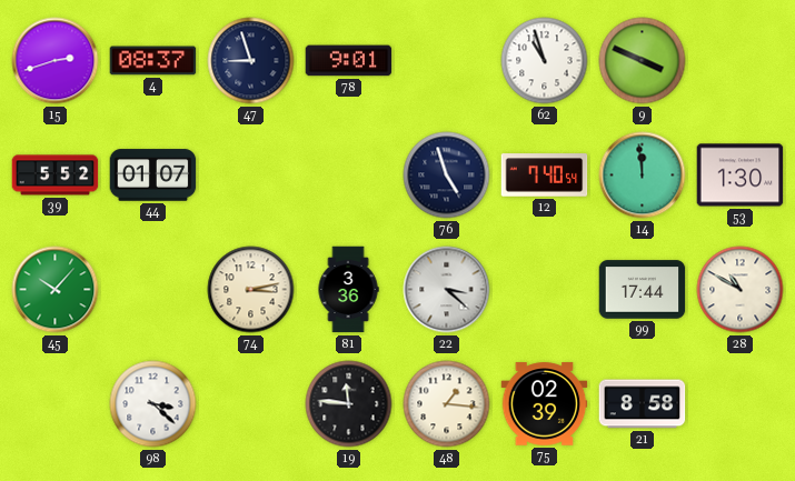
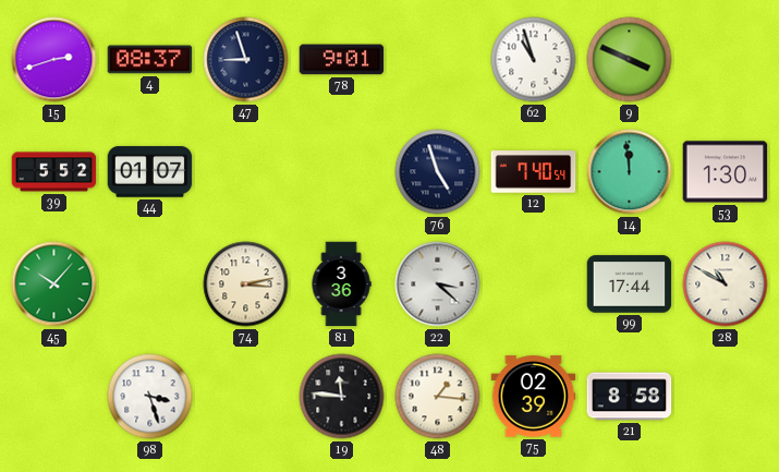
98: 3:22 -> 3:27
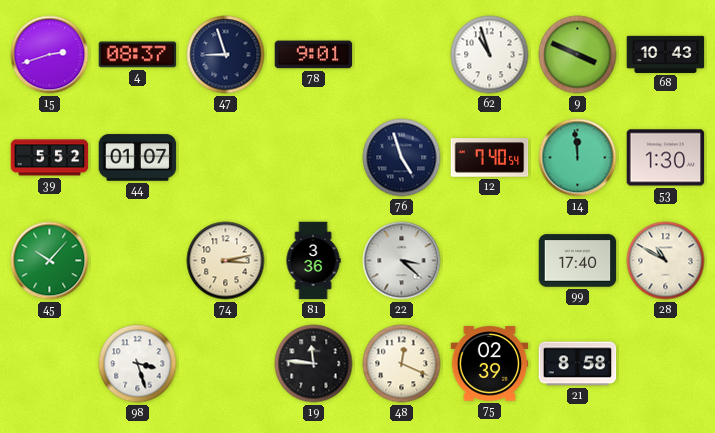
68: none -> 10:43
99: 17:44 -> 17:40
48: 1:16 -> 12:19
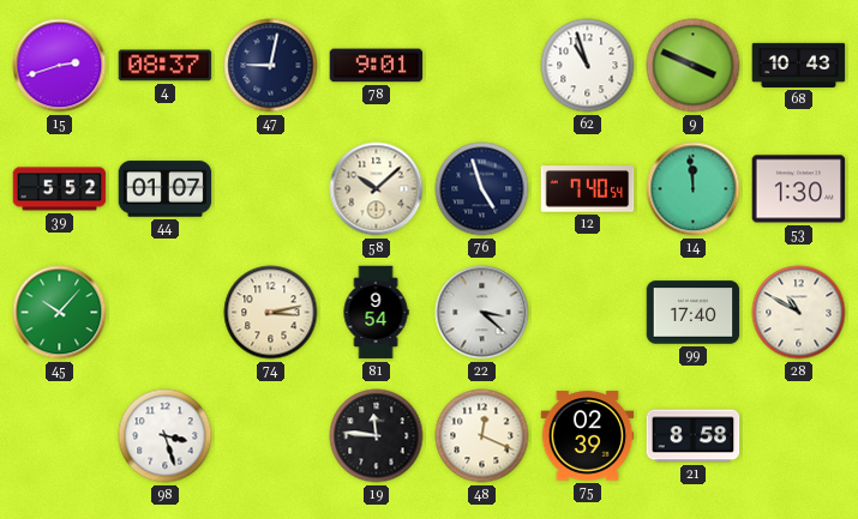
47: 8:57 -> 9:02
58: none -> 10:08
81: 3:36 -> 9:54
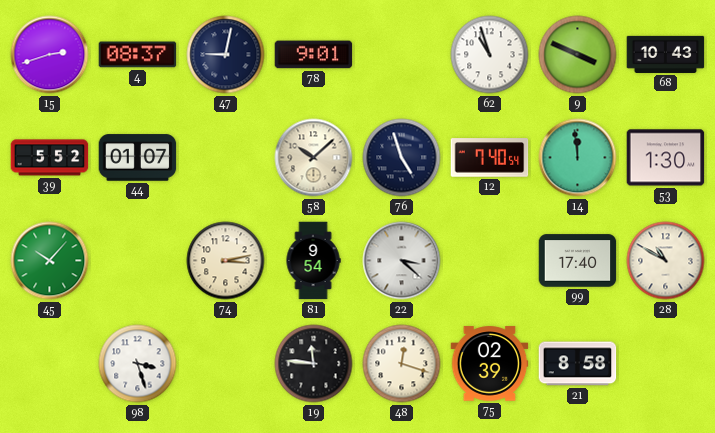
48: 12:19 -> 12:18
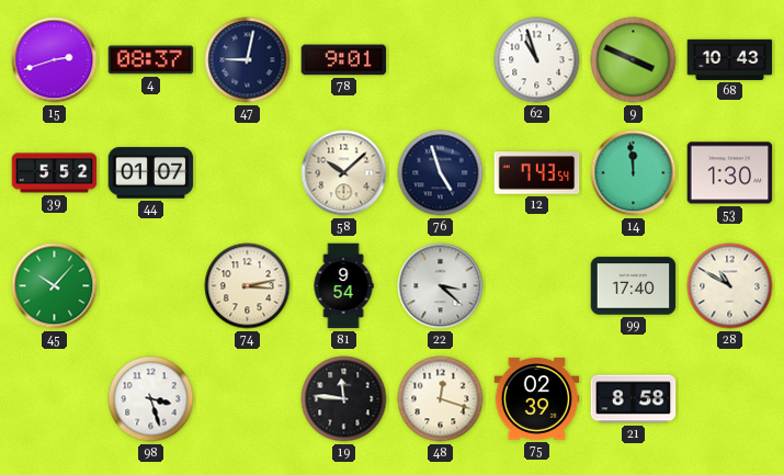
12: 7:40 -> 7:43
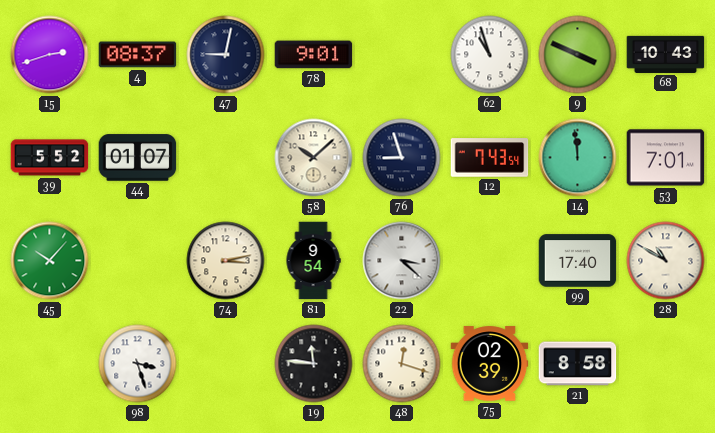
76: 4:57 -> 8:57
53: 1:30 -> 7:01
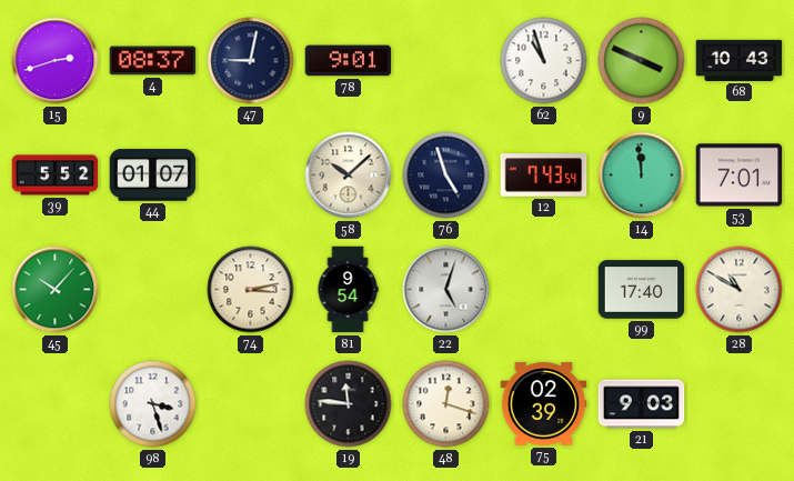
76: 8:57 -> 4:57
22: 3:22 -> 5:03
21: 8:58 -> 9:03
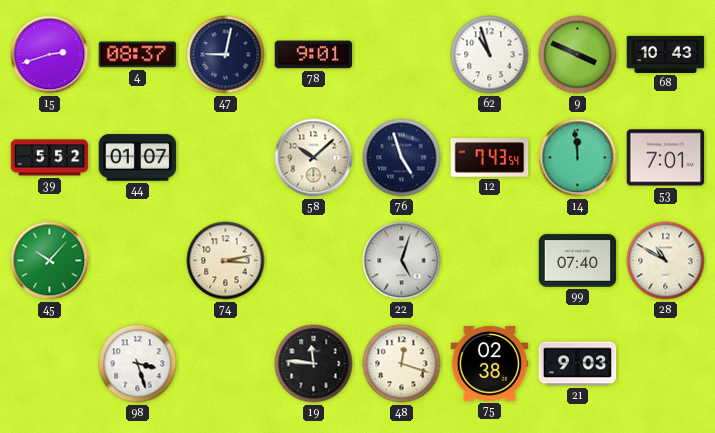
81: 9:54 -> none
99: 17:40 -> 07:40
75: 02:39 -> 02:38
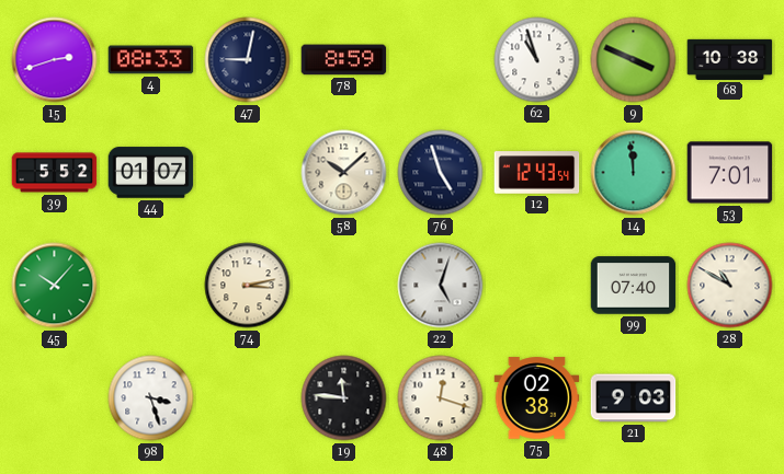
4: 08:37 -> 08:33
78: 9:01 -> 8:59
68: 10:43 -> 10:38
12: 7:43 -> 12:43
